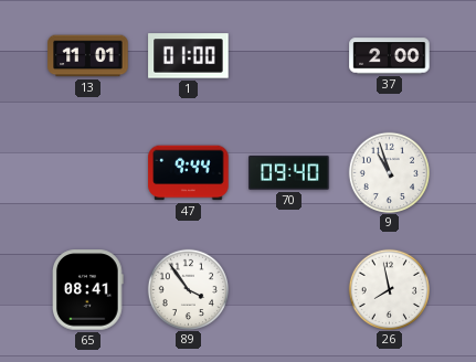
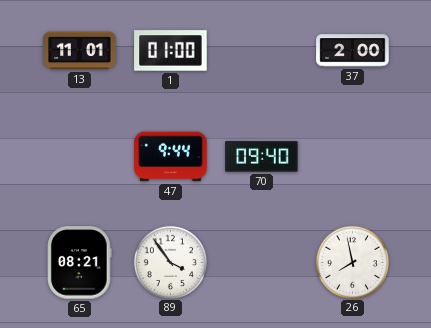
9: 10:57 -> none
65: 08:41 -> 08:21
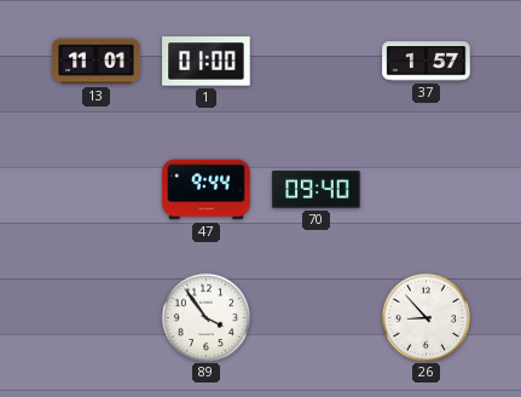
37: 2:00 -> 1:57
65: 08:21 -> none
26: 7:58 -> 8:53
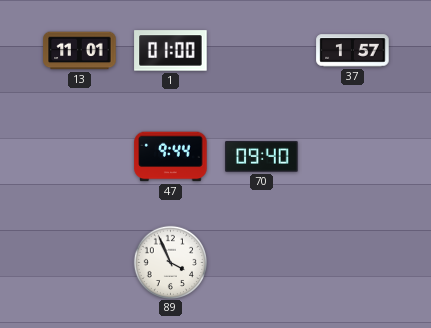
89: 3:54 -> 3:56
26: 8:53 -> none
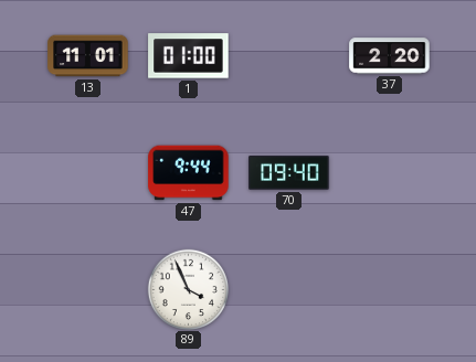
37: 1:57 -> 2:20
